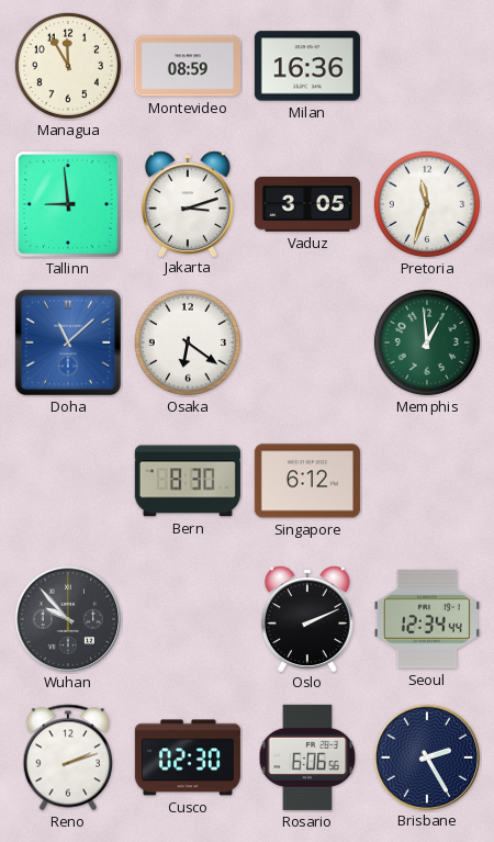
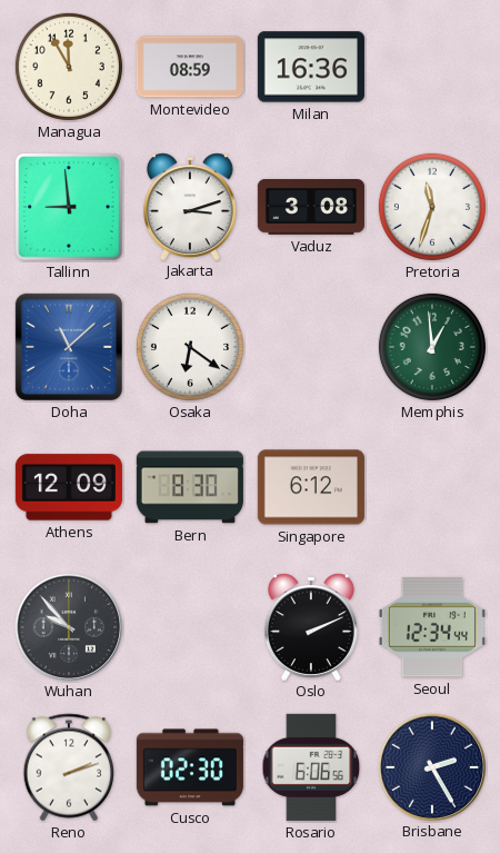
Vaduz: 3:05 -> 3:08
Athens: none -> 12:09
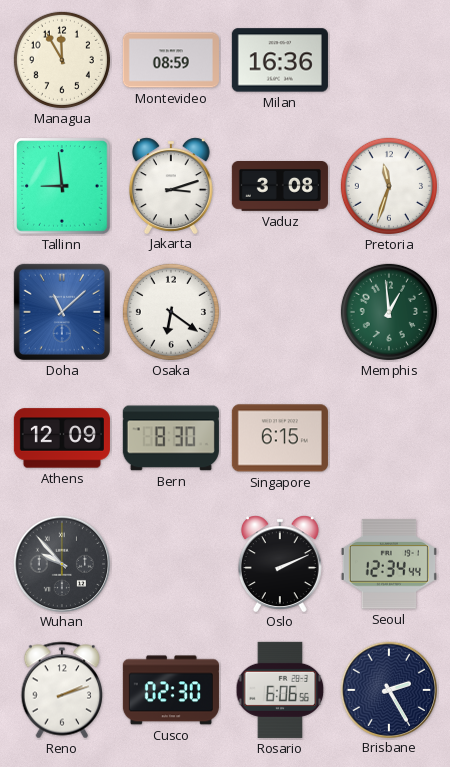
Singapore: 6:12 -> 6:15
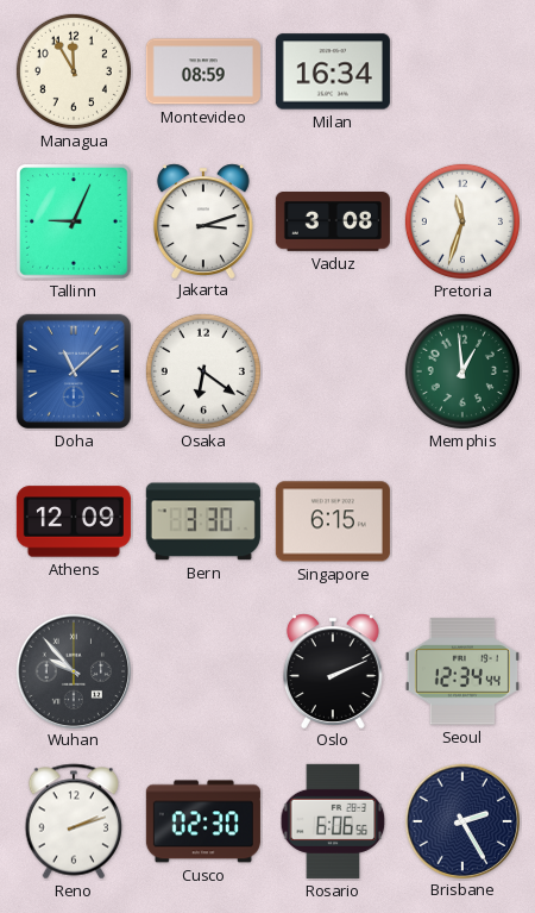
Milan: 16:36 -> 16:34
Tallinn: 8:59 -> 9:04
Bern: 8:30 -> 3:30
